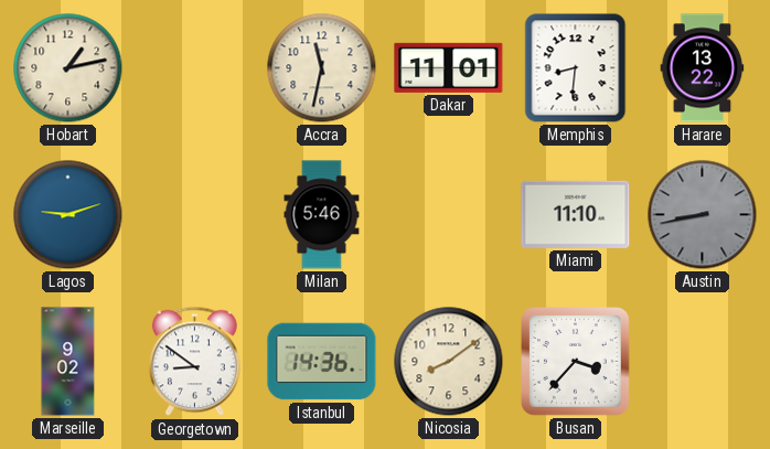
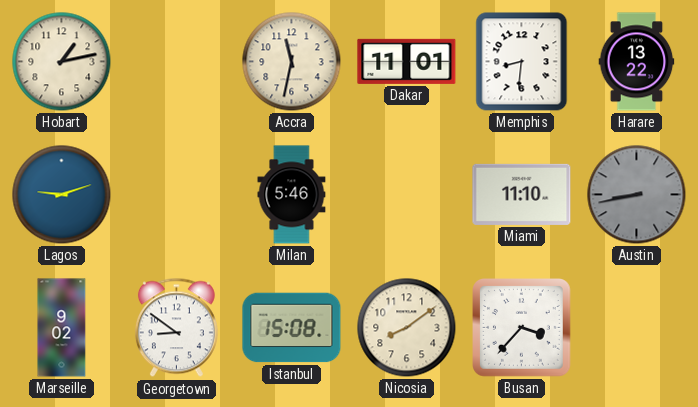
Istanbul: 14:36 -> 15:08
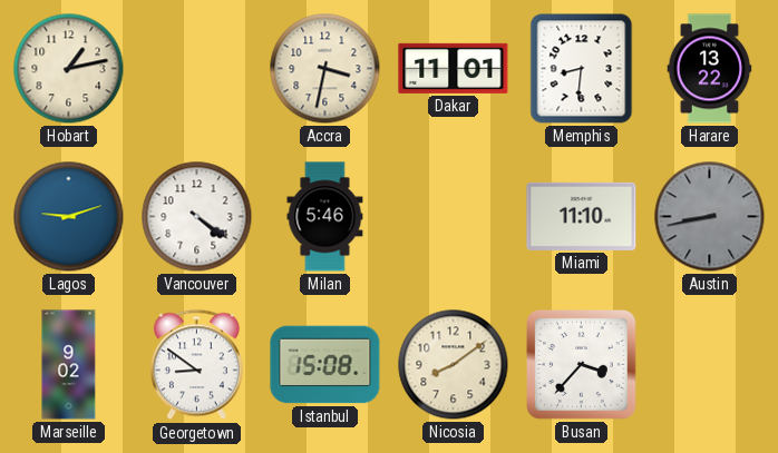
Accra: 11:32 -> 3:32
Vancouver: none -> 4:21
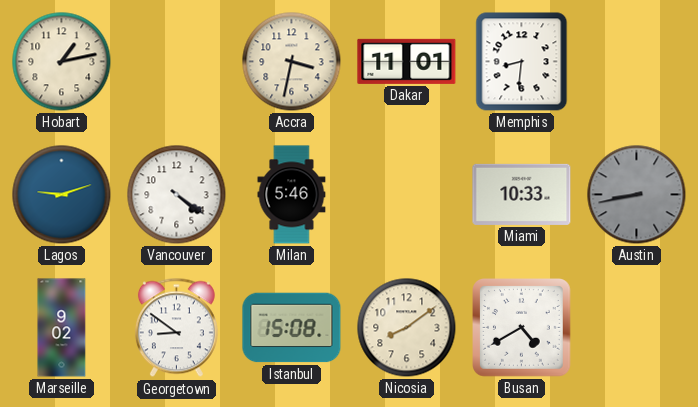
Harare: 13:22 -> none
Miami: 11:10 -> 10:33
Busan: 3:37 -> 4:40
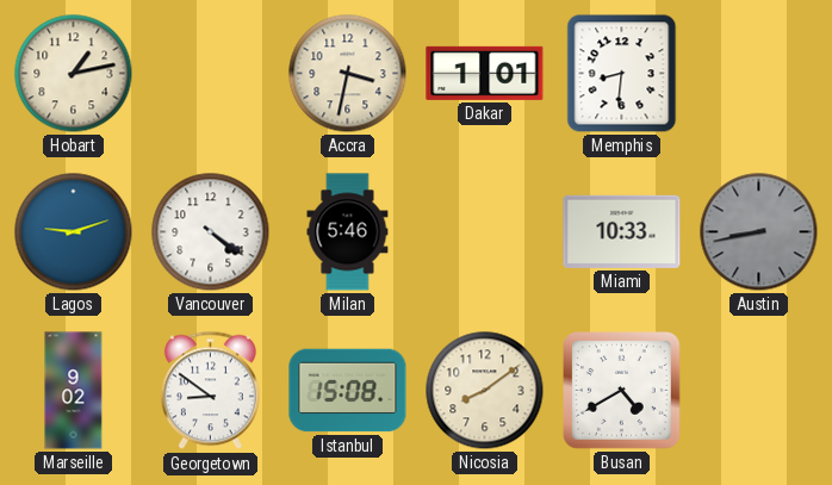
Dakar: 11:01 -> 1:01
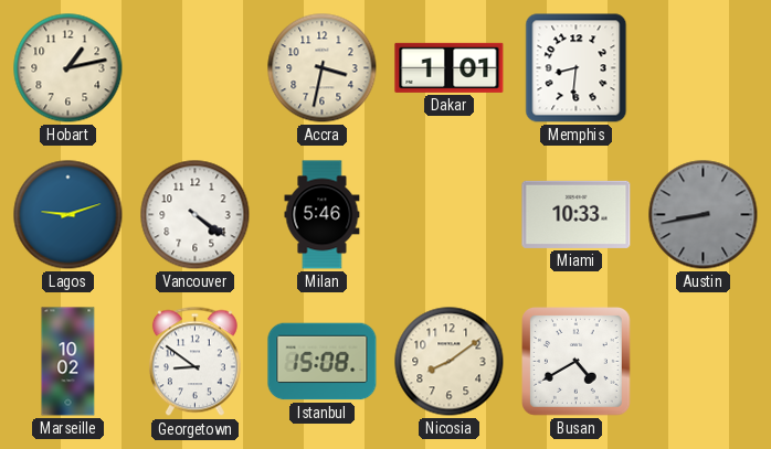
Marseille: 9:02 -> 10:02
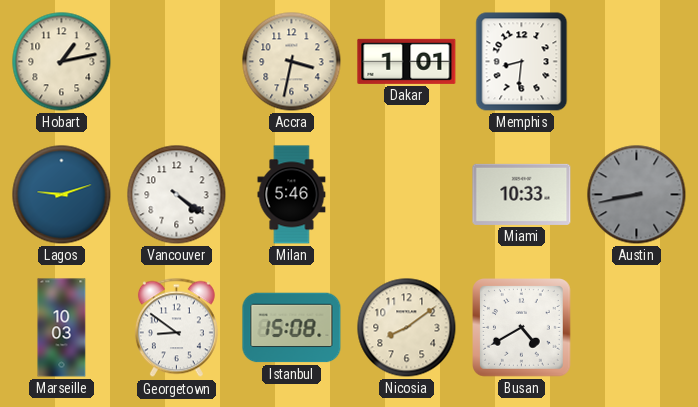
Marseille: 10:02 -> 10:03
